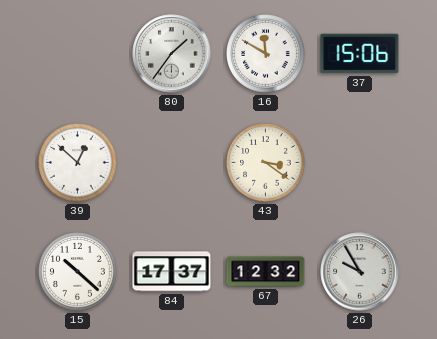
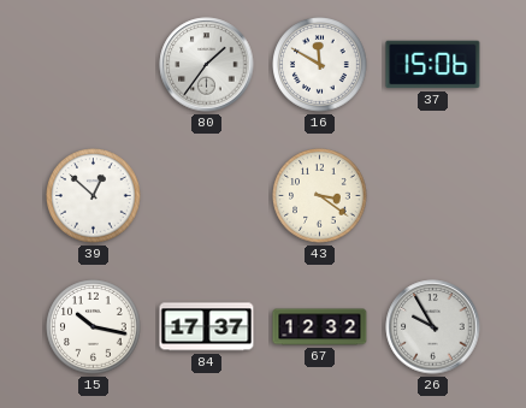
15: 10:22 -> 10:17
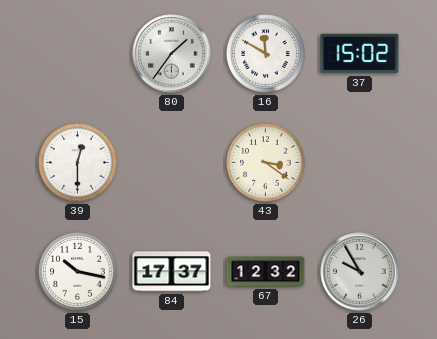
37: 15:06 -> 15:02
39: 12:52 -> 12:30
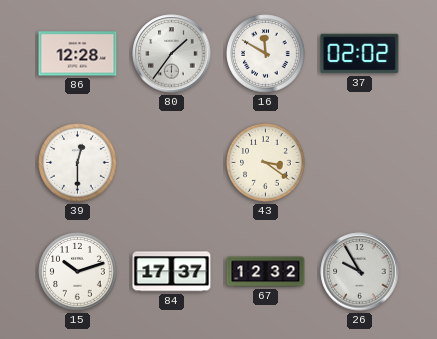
86: none -> 12:28
37: 15:02 -> 02:02
15: 10:17 -> 10:12
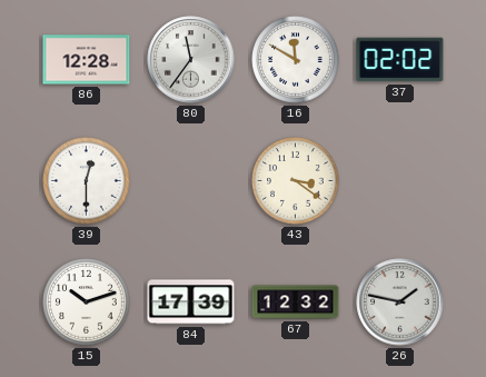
80: 1:36 -> 11:36
84: 17:37 -> 17:39
26: 9:55 -> 1:47
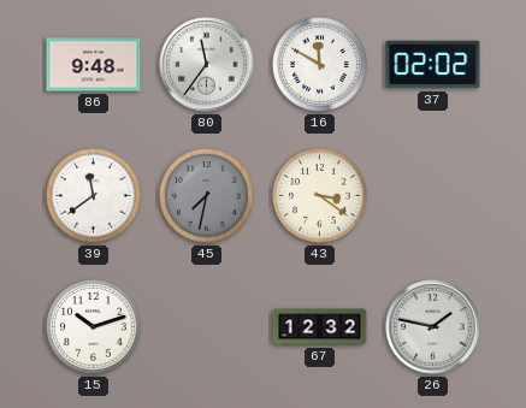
86: 12:28 -> 9:48
39: 12:30 -> 11:39
45: none -> 7:32
84: 17:39 -> none
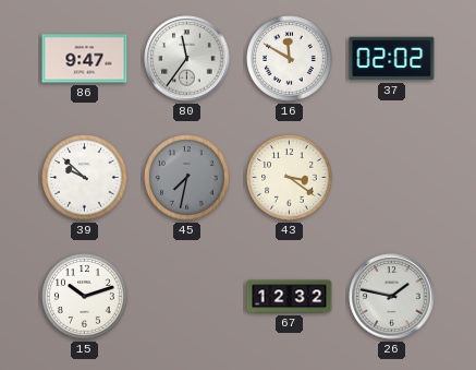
86: 9:48 -> 9:47
39: 11:39 -> 9:52
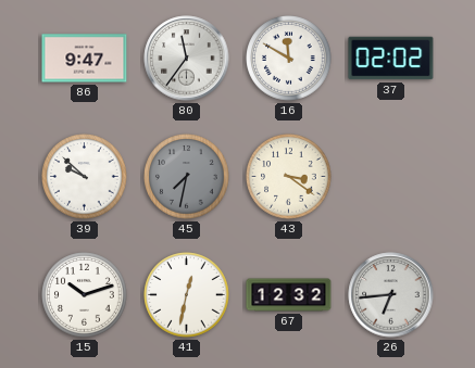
41: none -> 12:32
26: 1:47 -> 6:44
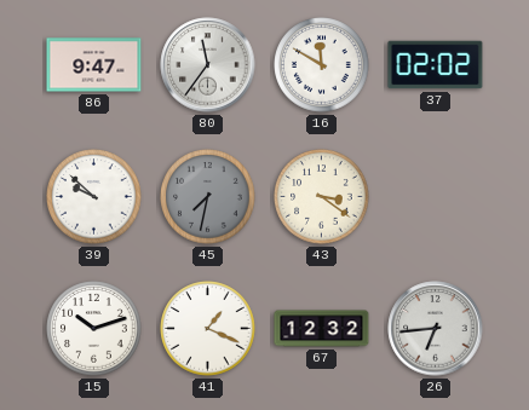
41: 12:32 -> 1:19
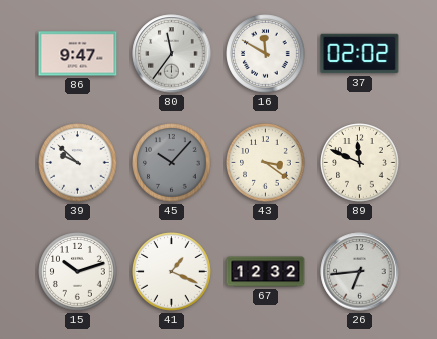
45: 7:32 -> 10:07
89: none -> 11:49
